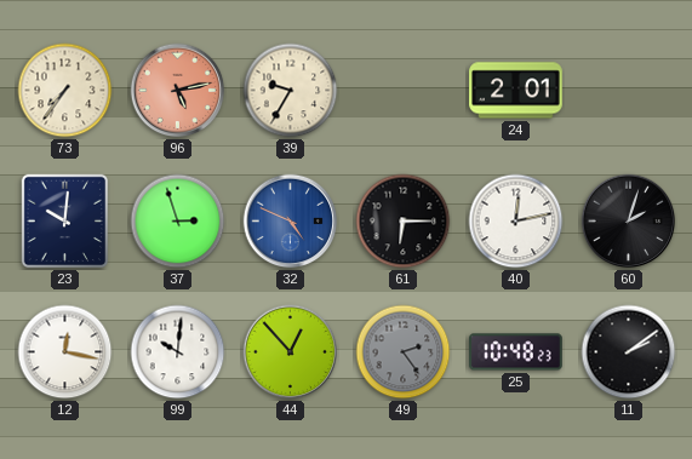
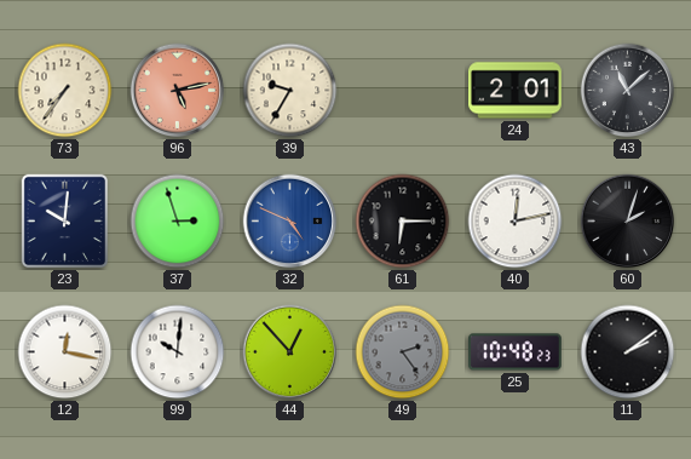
43: none -> 11:08
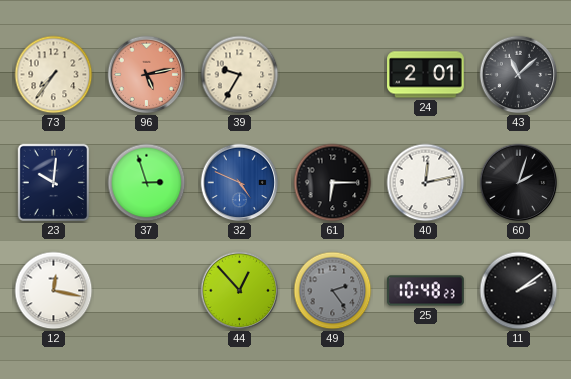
99: 10:01 -> none
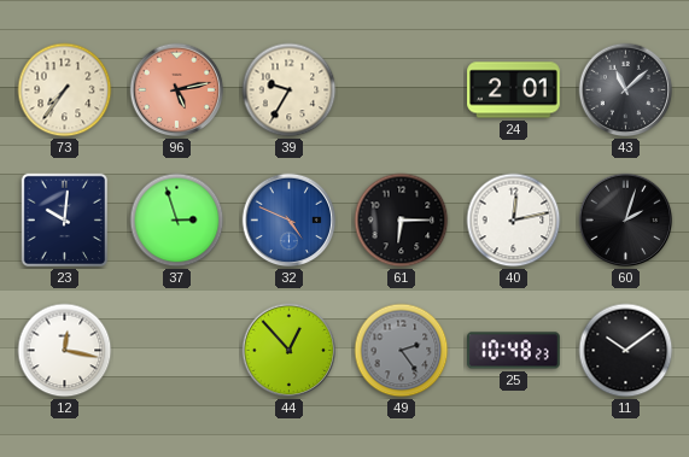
11: 2:09 -> 10:09
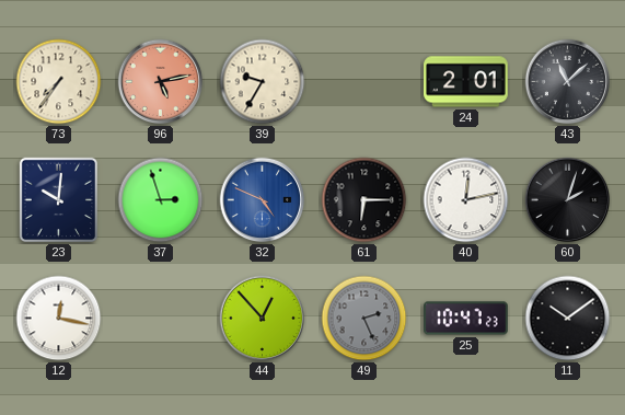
49: 2:24 -> 2:26
25: 10:48 -> 10:47
